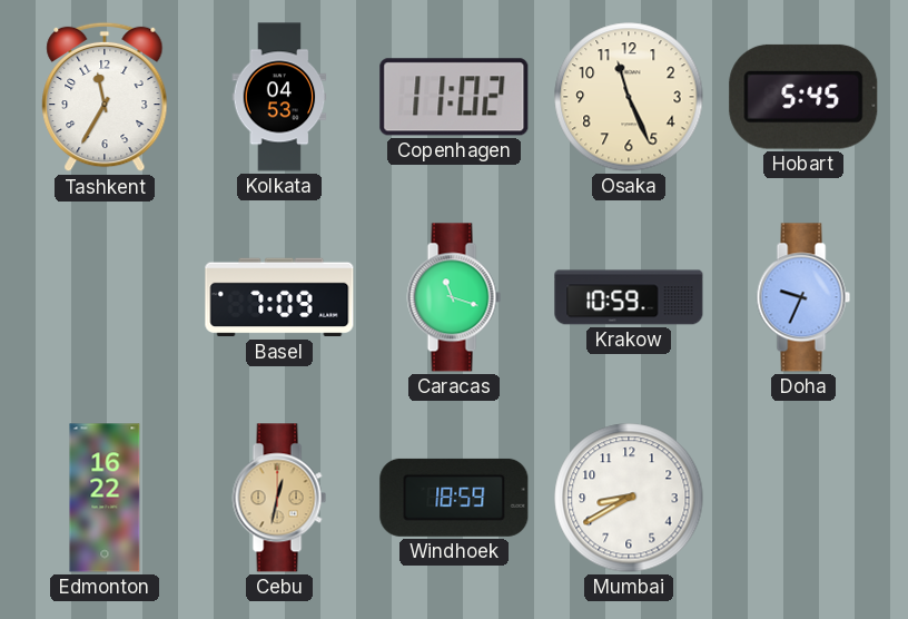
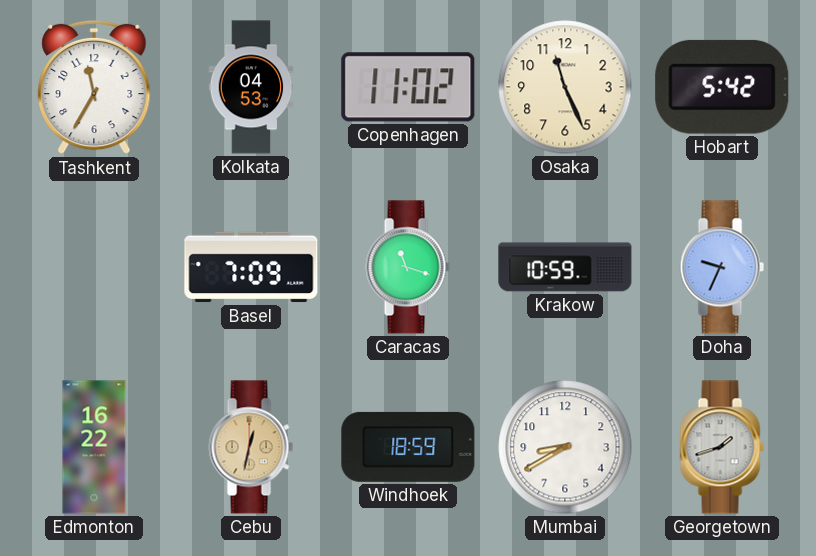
Hobart: 5:45 -> 5:42
Georgetown: none -> 1:42
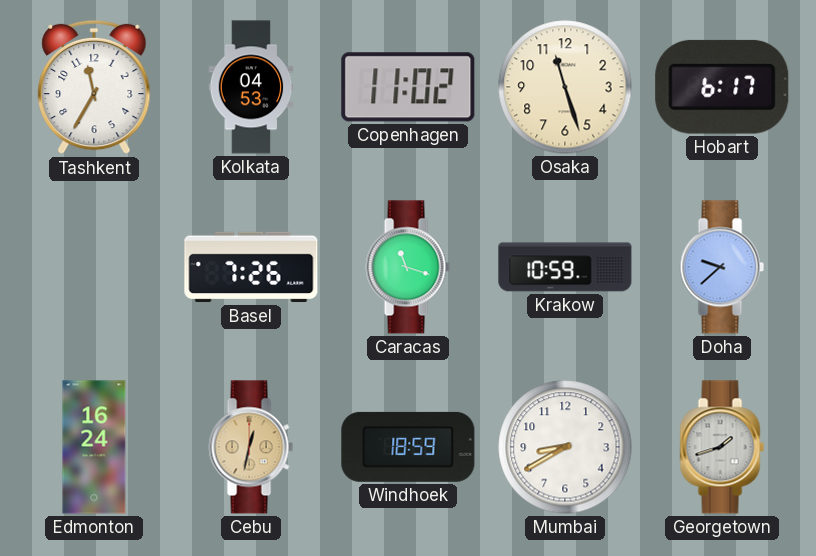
Osaka: 11:26 -> 11:27
Hobart: 5:42 -> 6:17
Basel: 7:09 -> 7:26
Doha: 9:34 -> 9:38
Edmonton: 16:22 -> 16:24
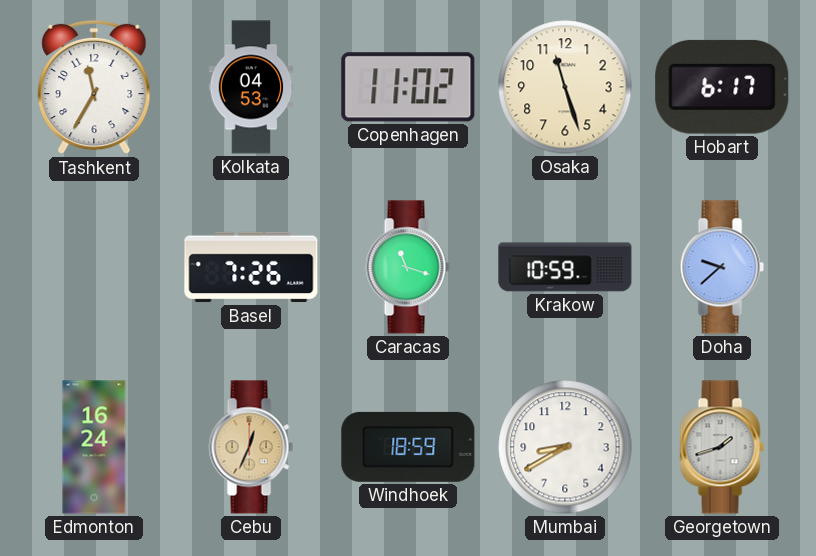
Cebu: 12:32 -> 12:34
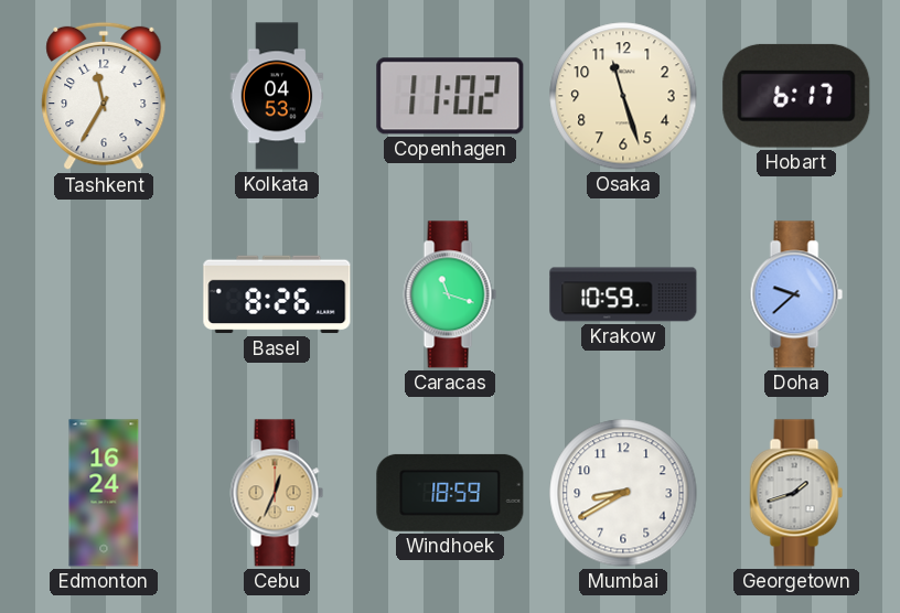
Basel: 7:26 -> 8:26
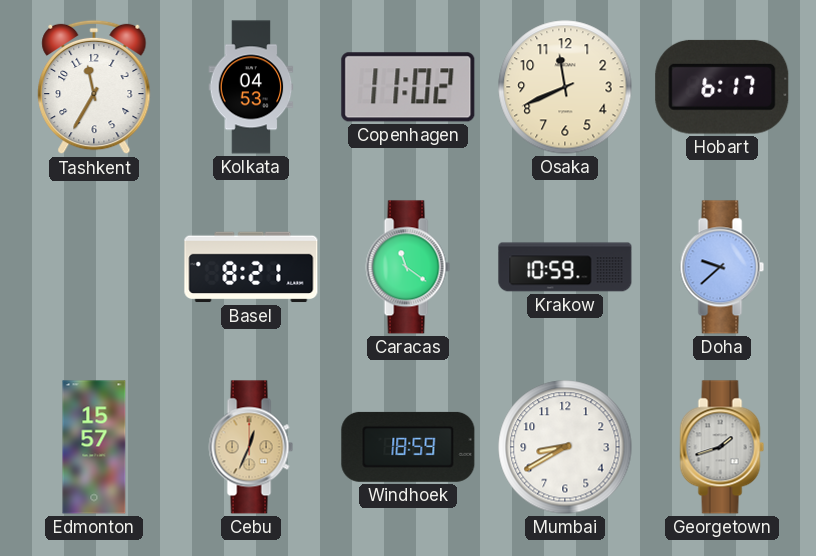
Osaka: 11:27 -> 11:41
Basel: 8:26 -> 8:21
Caracas: 11:18 -> 11:21
Edmonton: 16:24 -> 15:57
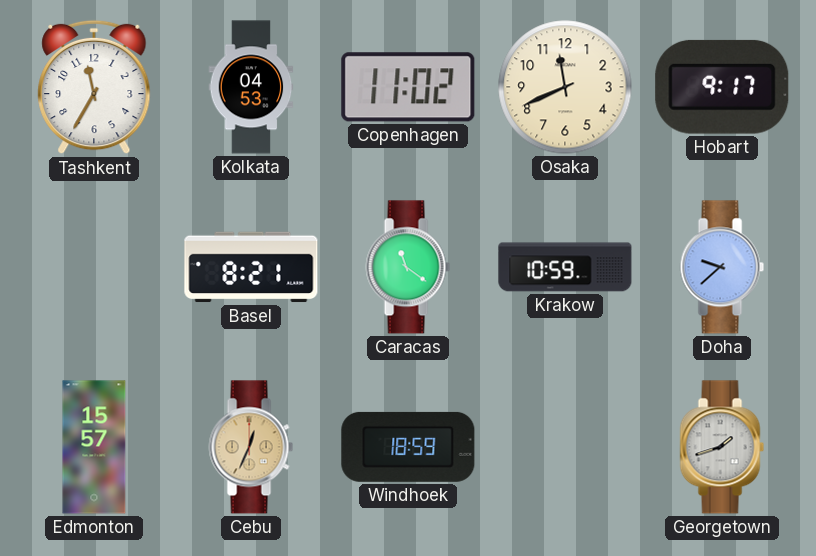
Hobart: 6:17 -> 9:17
Mumbai: 8:40 -> none
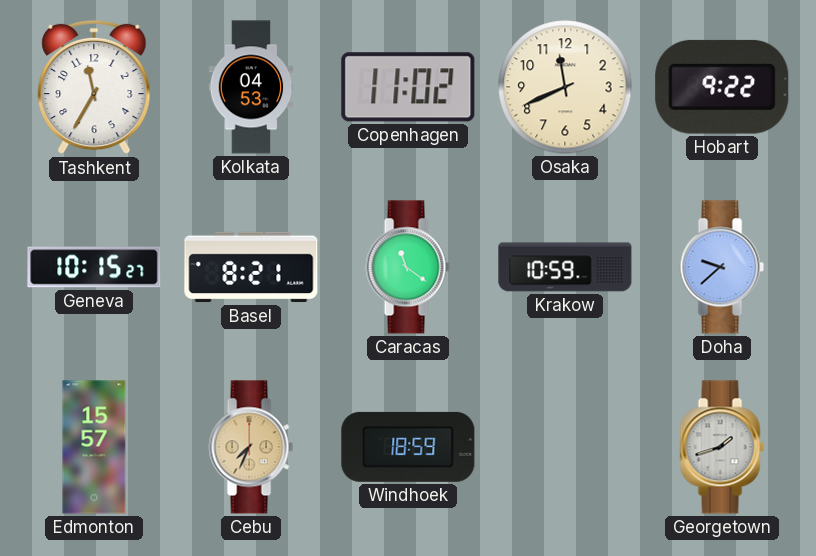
Hobart: 9:17 -> 9:22
Geneva: none -> 10:15
Cebu: 12:34 -> 7:34
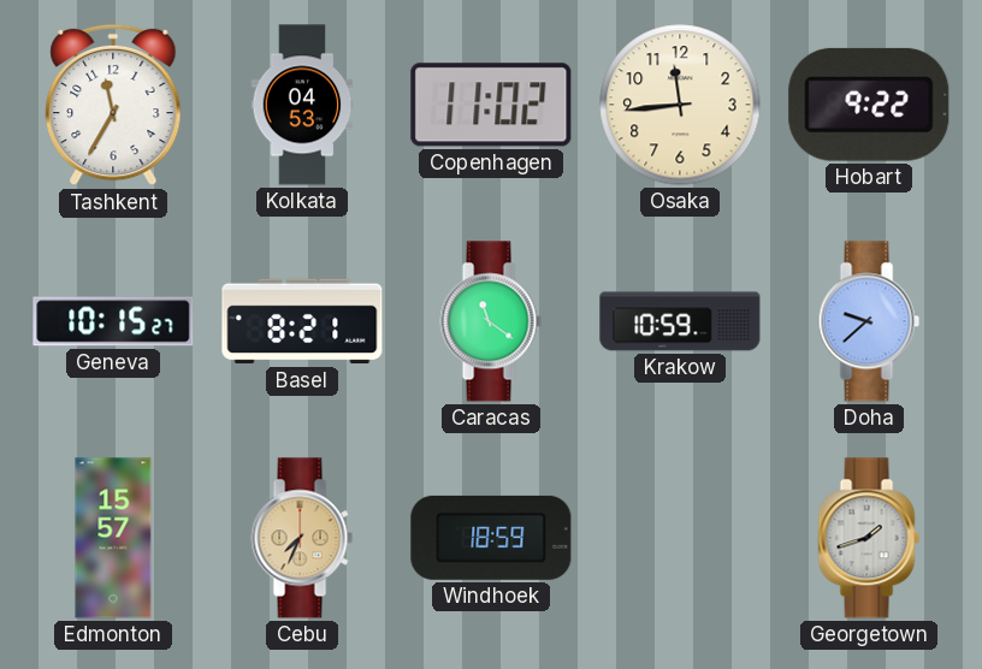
Osaka: 11:41 -> 11:44
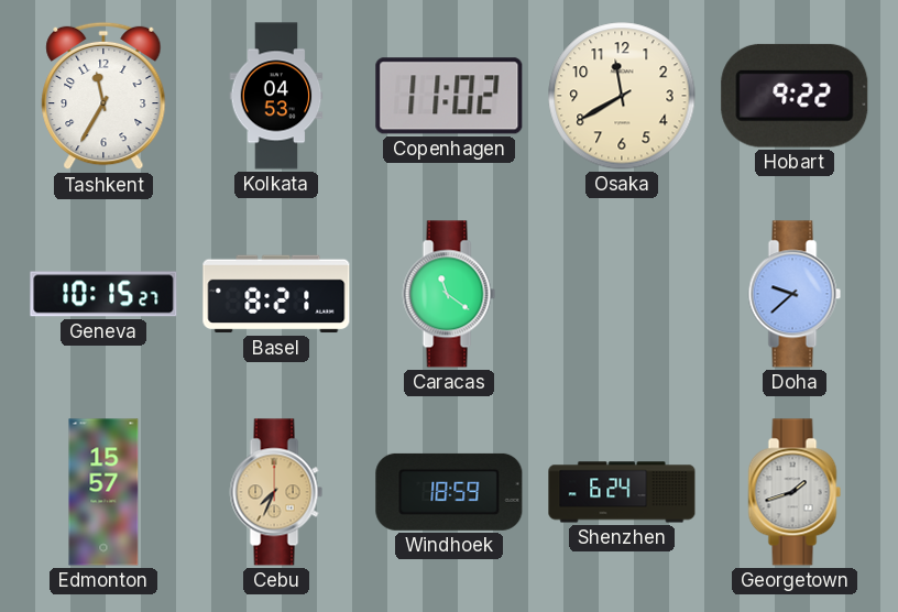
Osaka: 11:44 -> 11:40
Krakow: 10:59 -> none
Shenzhen: none -> 6:24
